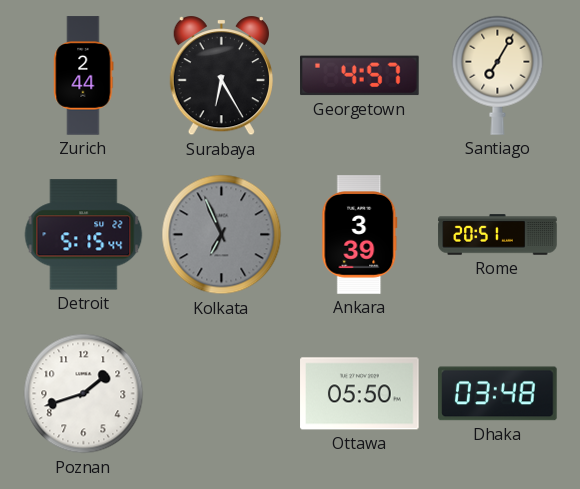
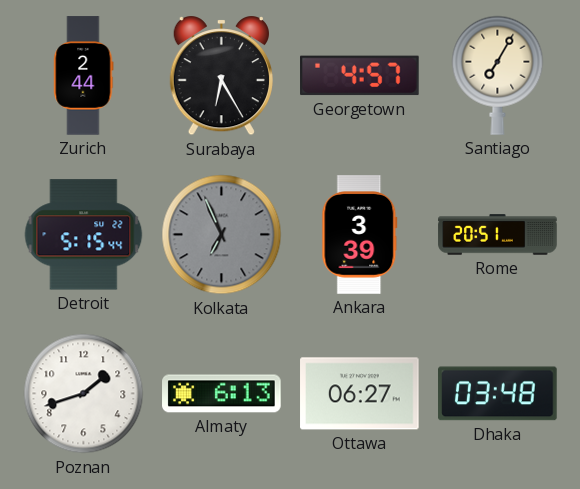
Almaty: none -> 6:13
Ottawa: 05:50 -> 06:27
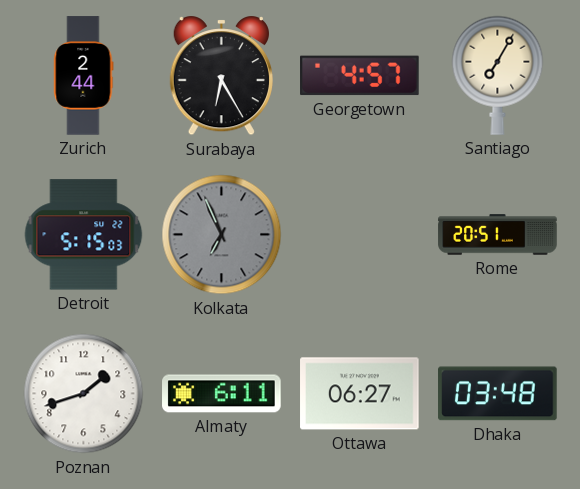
Detroit: 5:15:44 -> 5:15:03
Ankara: 3:39 -> none
Almaty: 6:13 -> 6:11
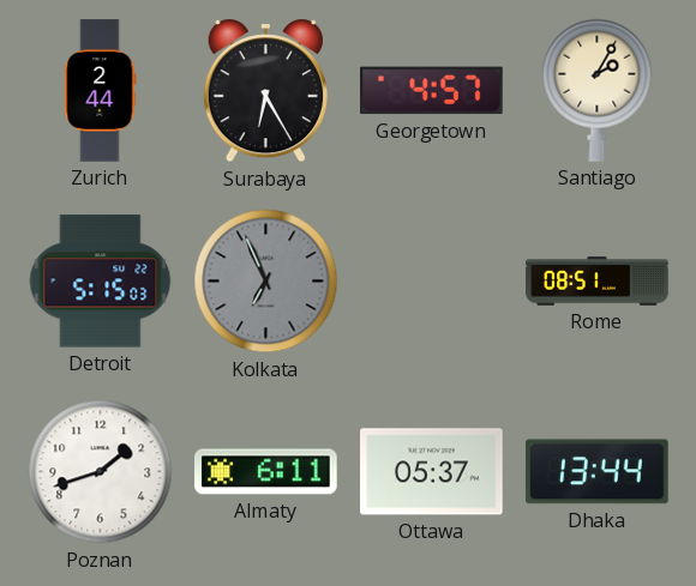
Santiago: 7:05 -> 2:05
Rome: 20:51 -> 08:51
Ottawa: 06:27 -> 05:37
Dhaka: 03:48 -> 13:44
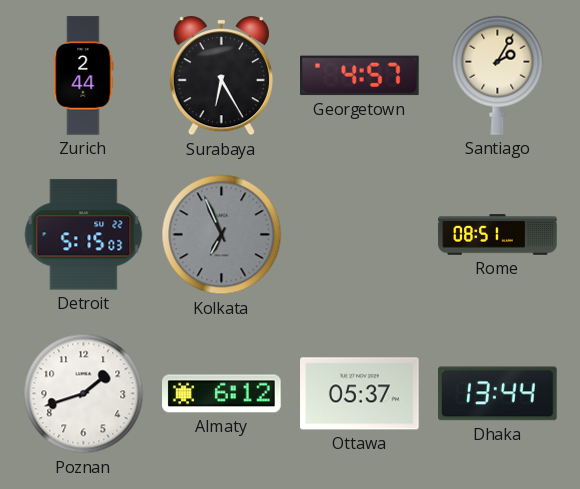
Almaty: 6:11 -> 6:12
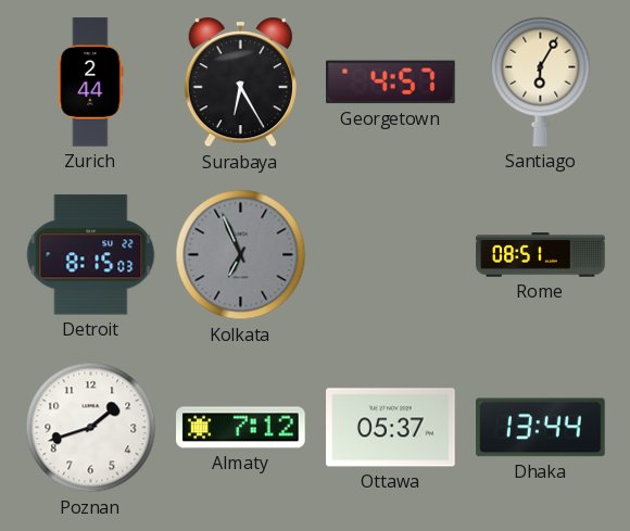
Santiago: 2:05 -> 6:05
Detroit: 5:15 -> 8:15
Almaty: 6:12 -> 7:12
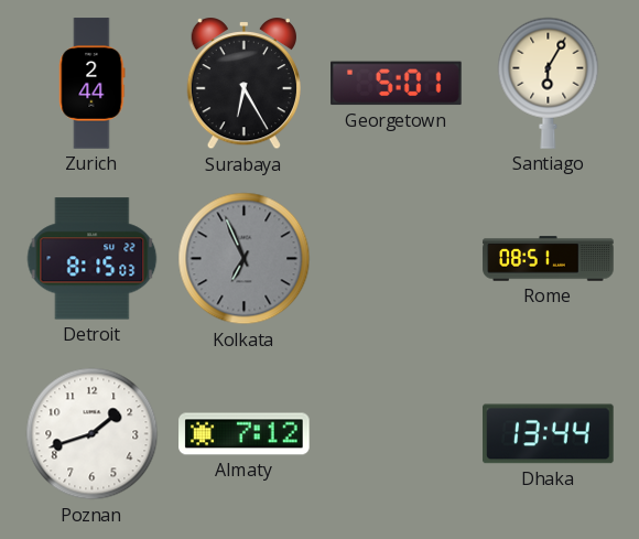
Georgetown: 4:57 -> 5:01
Ottawa: 05:37 -> none
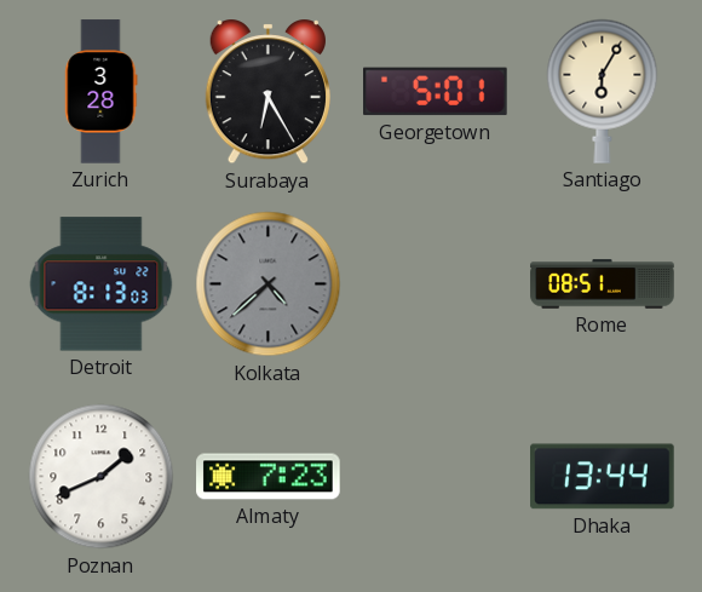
Zurich: 2:44 -> 3:28
Detroit: 8:15 -> 8:13
Kolkata: 6:56 -> 4:38
Poznan: 1:42 -> 1:41
Almaty: 7:12 -> 7:23
